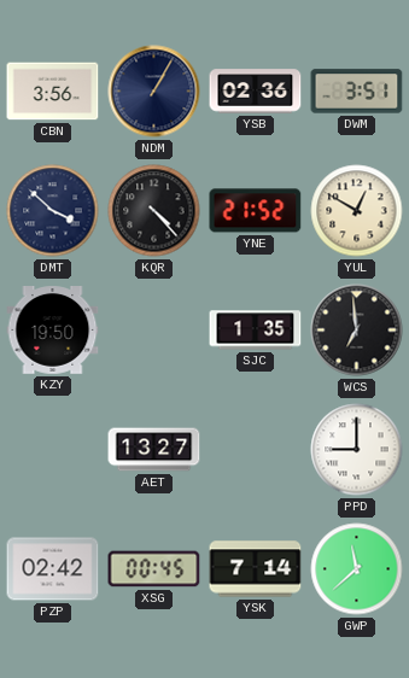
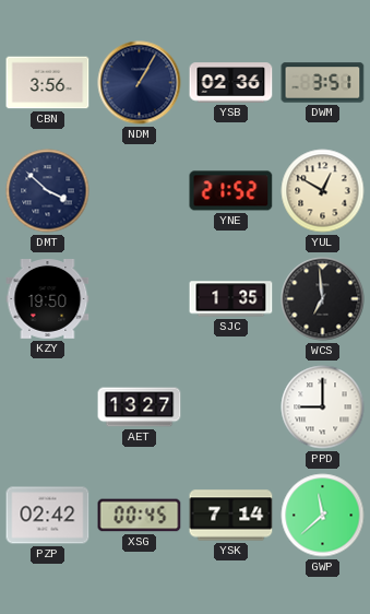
KQR: 4:23 -> none
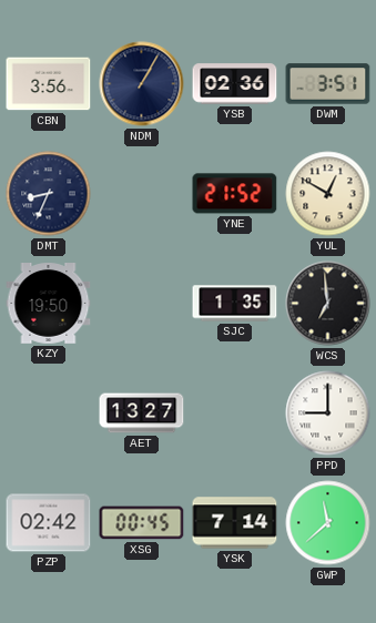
DMT: 3:52 -> 8:34
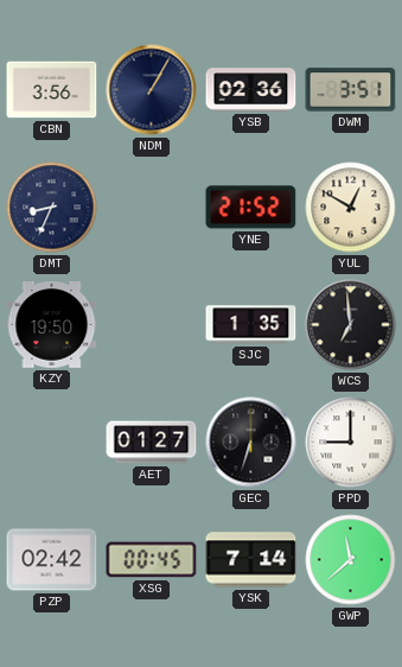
AET: 13:27 -> 01:27
GEC: none -> 6:33
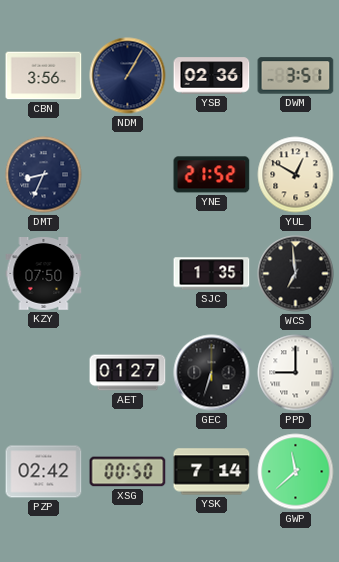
KZY: 19:50 -> 07:50
XSG: 00:45 -> 00:50
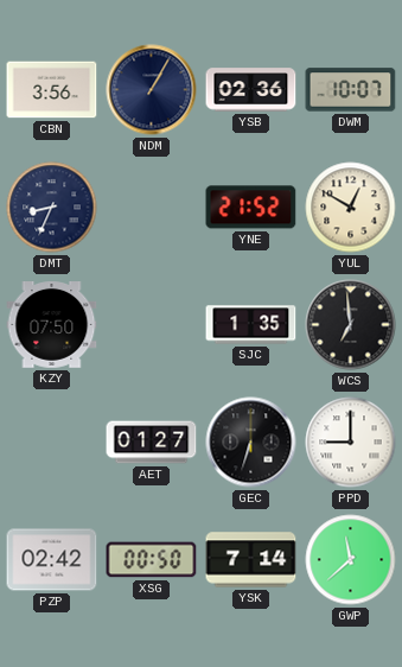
DWM: 3:51 -> 10:07
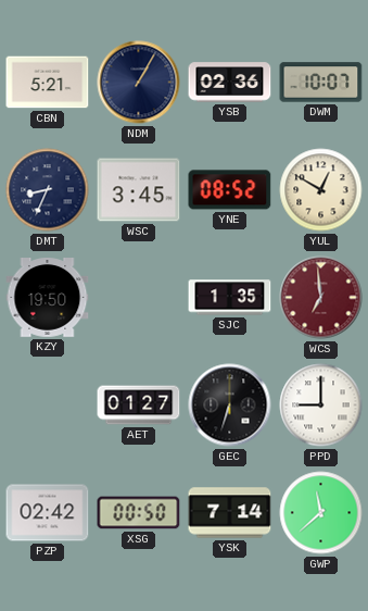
CBN: 3:56 -> 5:21
WSC: none -> 3:45
YNE: 21:52 -> 08:52
KZY: 07:50 -> 19:50
WCS dial: black -> burgundy
